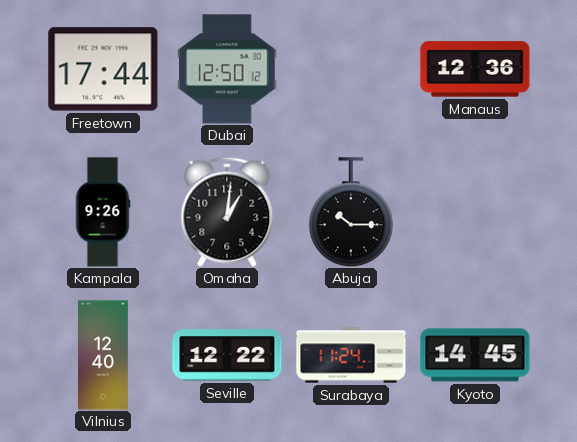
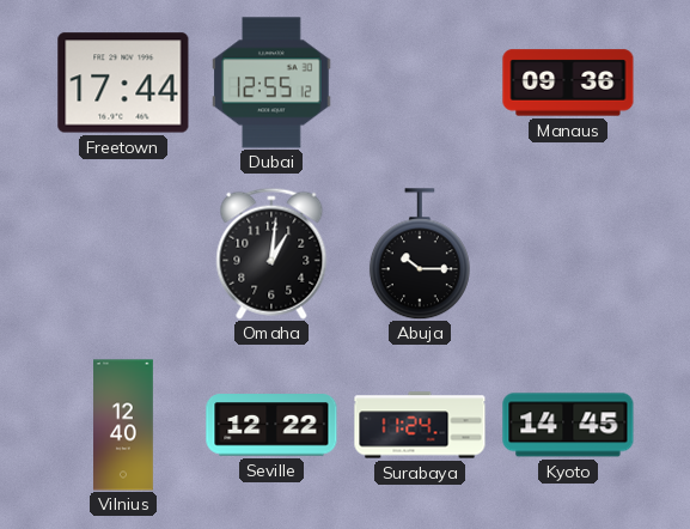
Dubai: 12:50 -> 12:55
Manaus: 12:36 -> 09:36
Kampala: 9:26 -> none
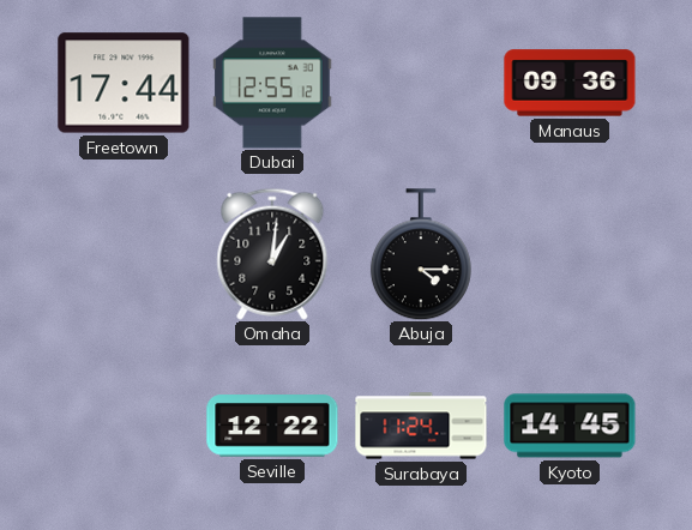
Abuja: 10:15 -> 4:15
Vilnius: 12:40 -> none
